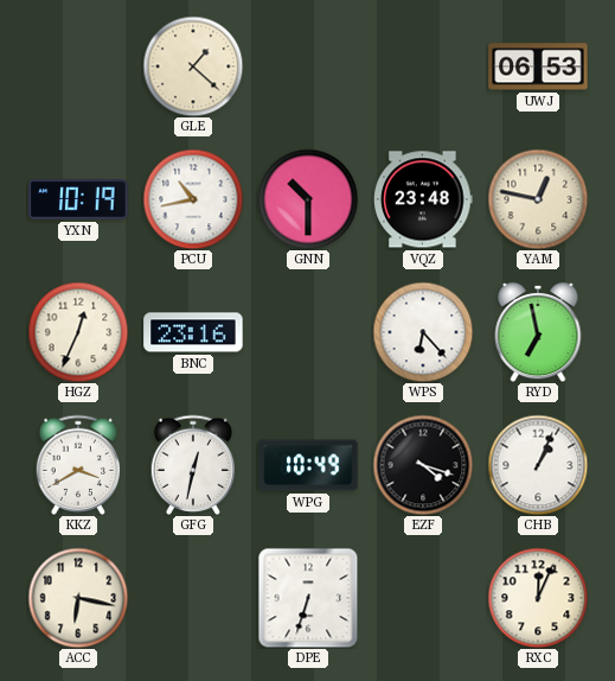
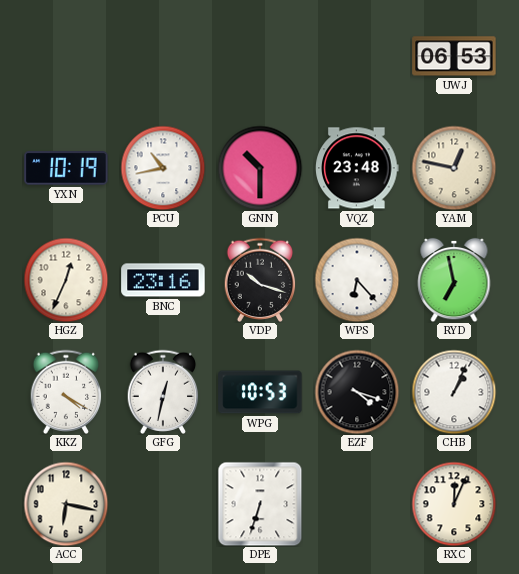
GLE: 1:22 -> none
VDP: none -> 10:18
KKZ: 3:40 -> 4:20
WPG: 10:49 -> 10:53
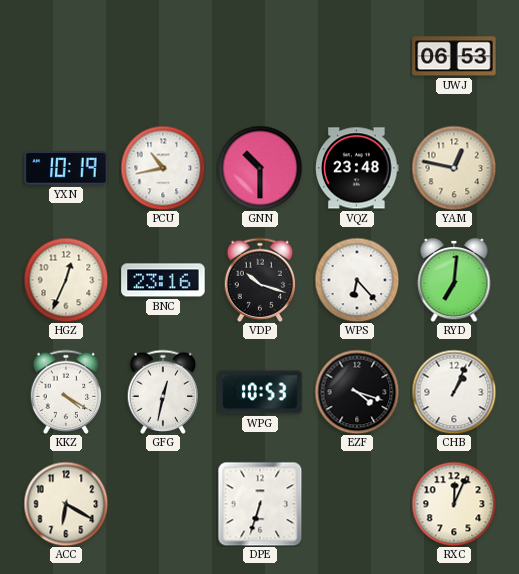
RYD: 6:58 -> 7:01
ACC: 6:17 -> 6:20
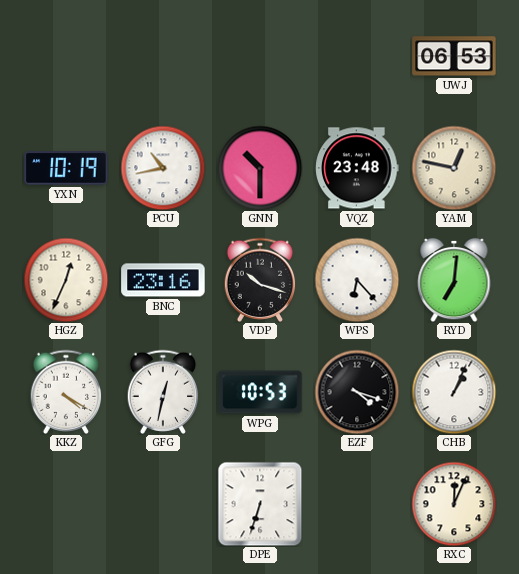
ACC: 6:20 -> none
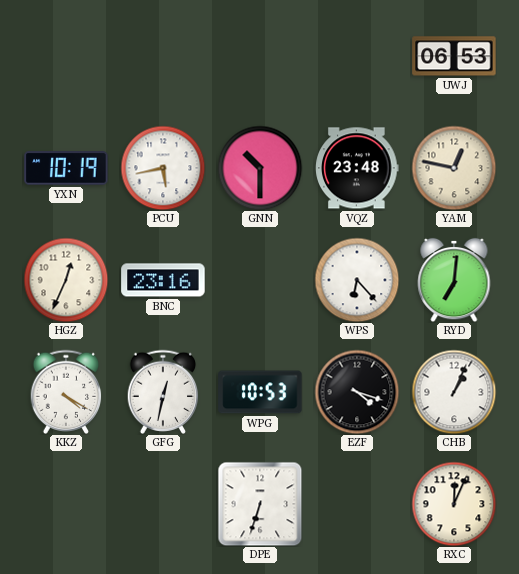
PCU: 10:43 -> 5:43
VDP: 10:18 -> none
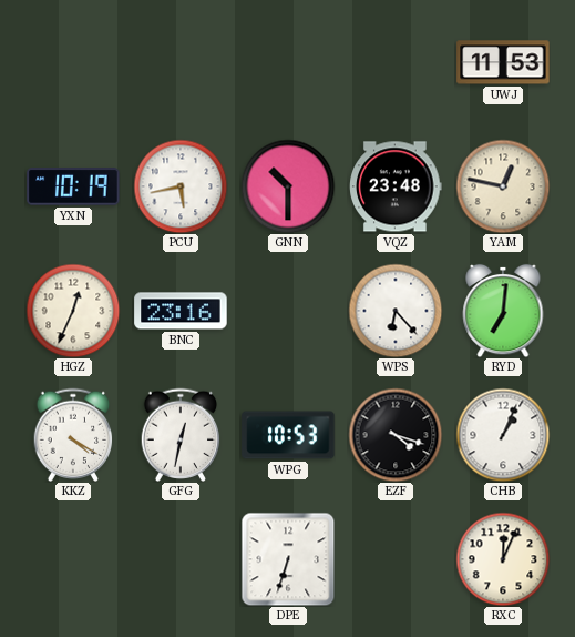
UWJ: 06:53 -> 11:53
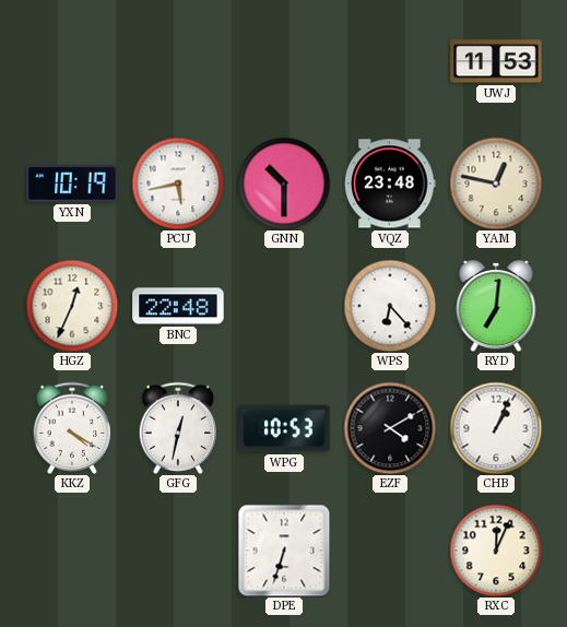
BNC: 23:16 -> 22:48
EZF: 4:18 -> 4:10
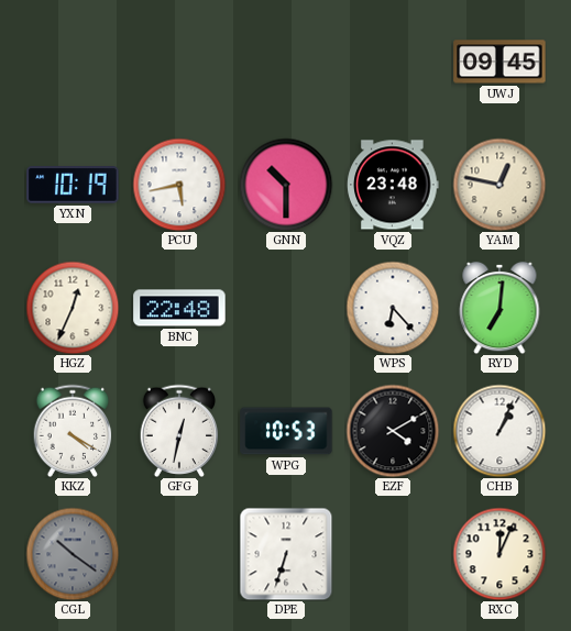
UWJ: 11:53 -> 09:45
CGL: none -> 10:21
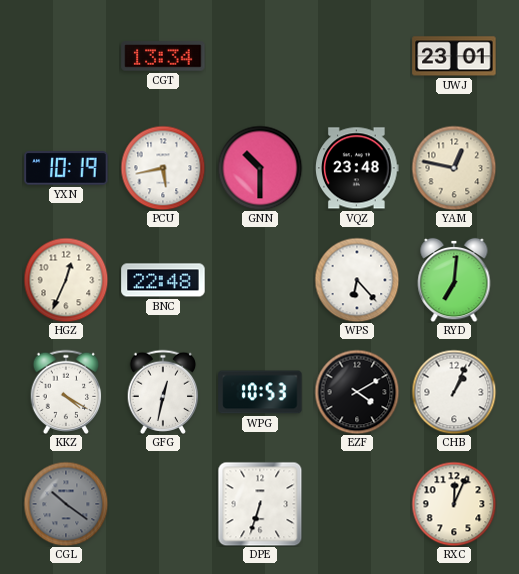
CGT: none -> 13:34
UWJ: 09:45 -> 23:01
